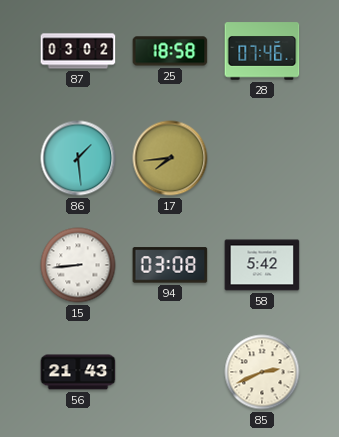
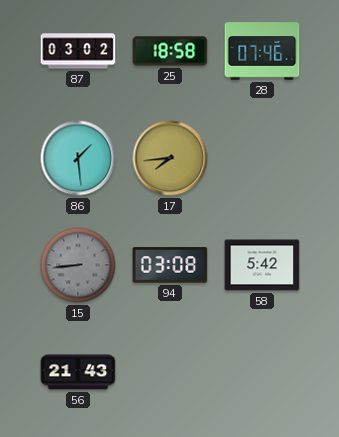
15 dial: white -> grey
85: 2:41 -> none
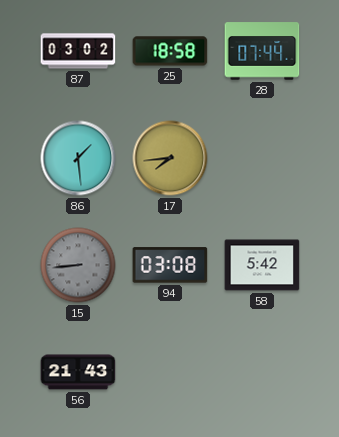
28: 07:46 -> 07:44
